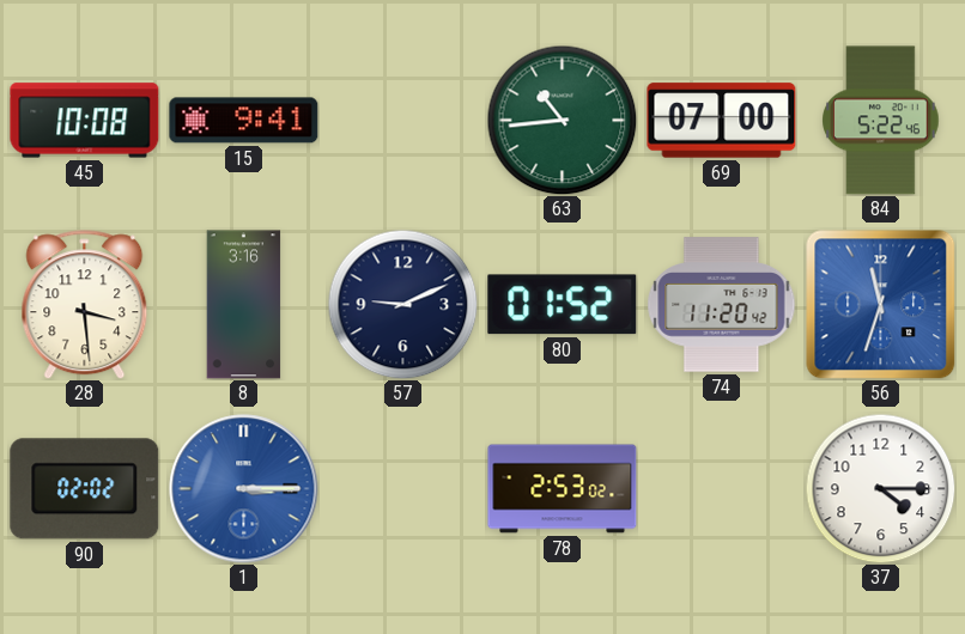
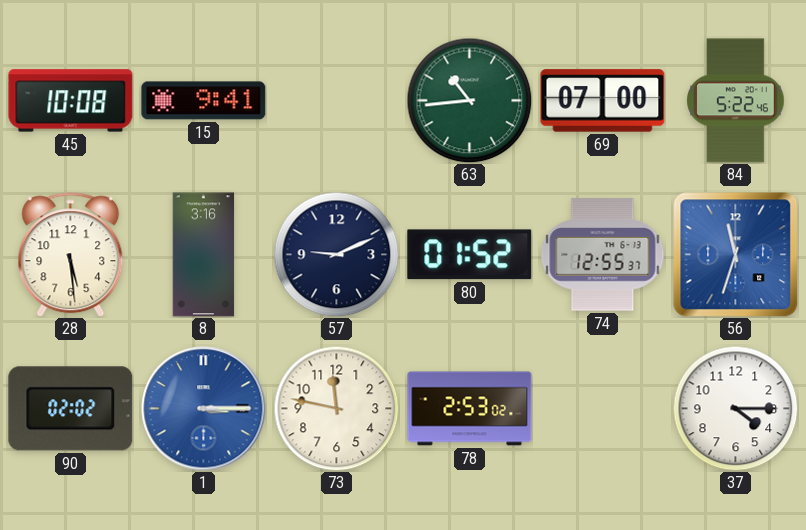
28: 3:29 -> 5:29
74: 11:20 -> 12:55
73: none -> 11:47
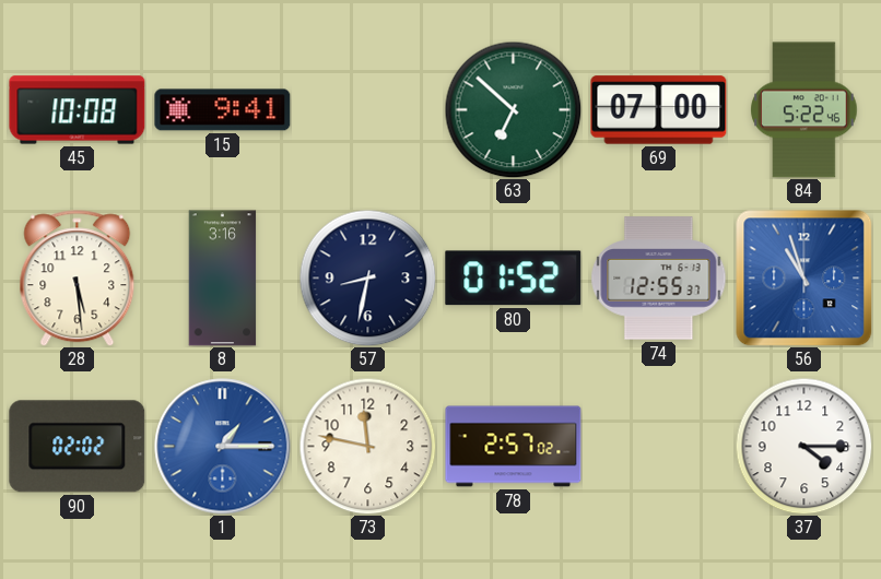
63: 10:44 -> 6:52
57: 9:11 -> 8:32
56: 11:33 -> 10:57
1: 3:15 -> 1:15
78: 2:53 -> 2:57
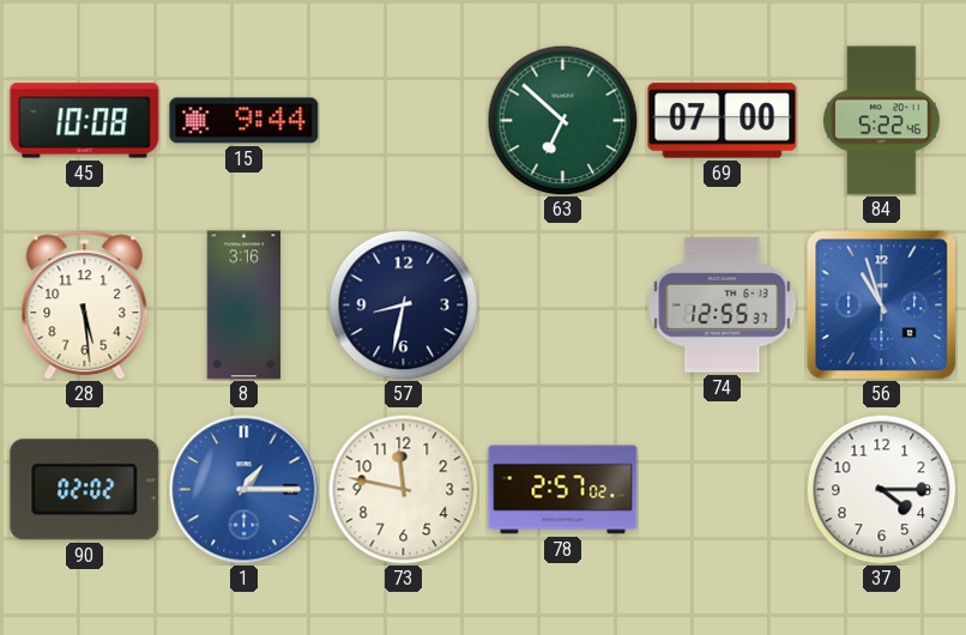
15: 9:41 -> 9:44
80: 01:52 -> none
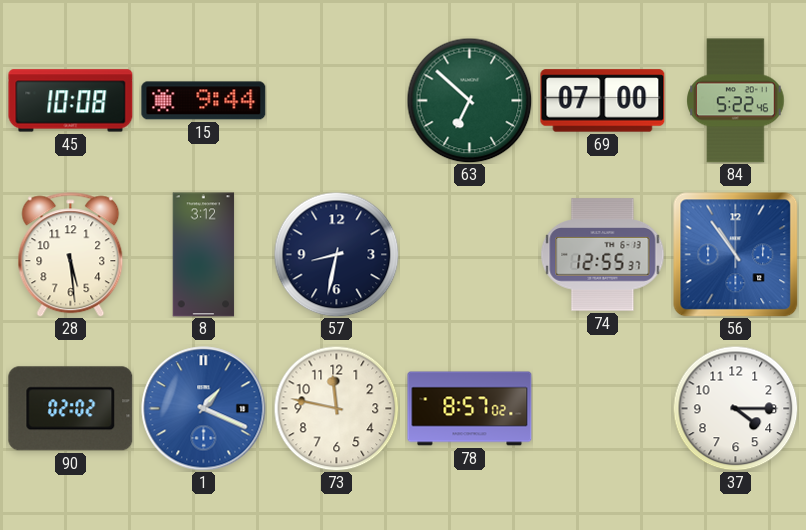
8: 3:16 -> 3:12
56: 10:57 -> 10:54
1: 1:15 -> 1:19
78: 2:57 -> 8:57
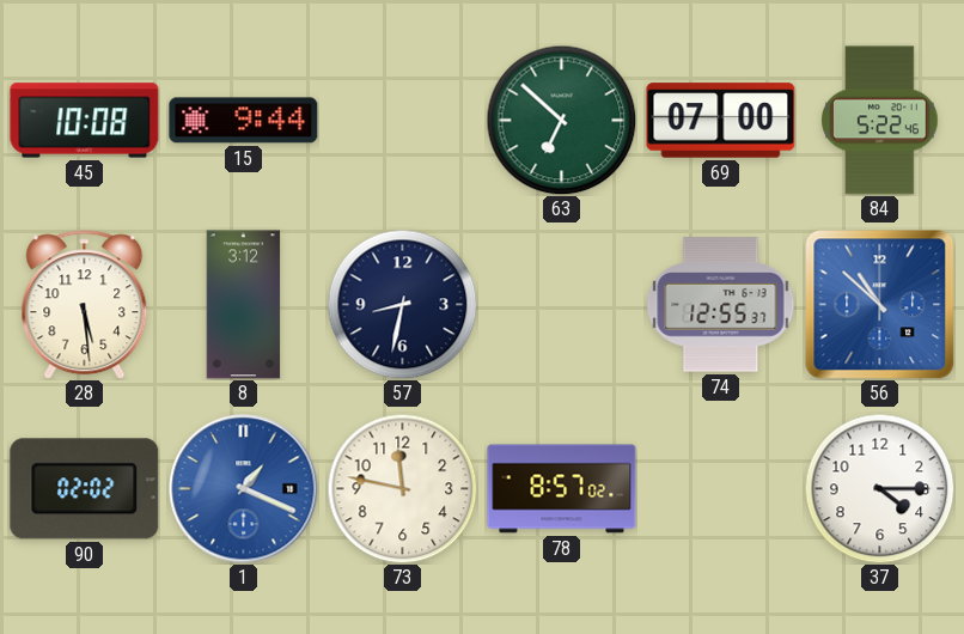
56: 10:54 -> 10:52
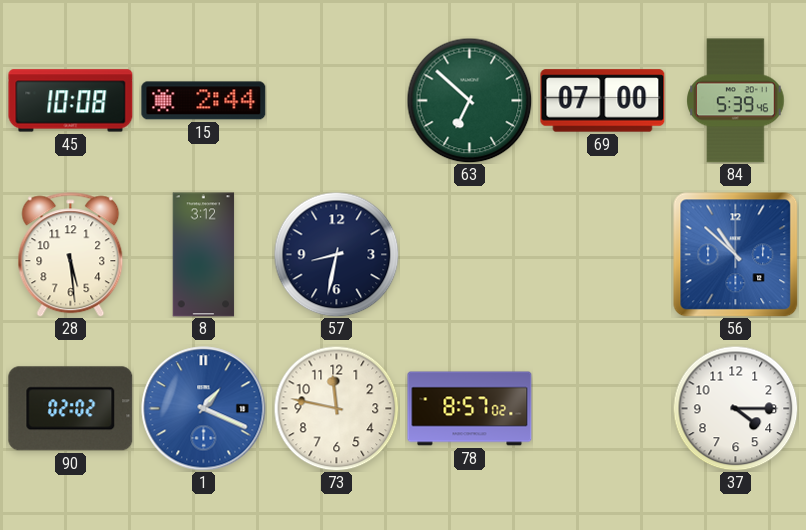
15: 9:44 -> 2:44
84: 5:22 -> 5:39
74: 12:55 -> none
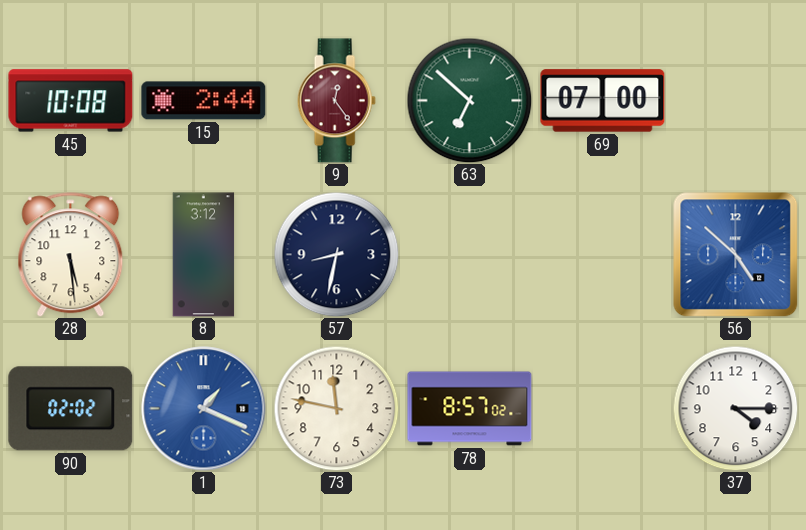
9: none -> 12:24
84: 5:39 -> none
56: 10:52 -> 4:52
